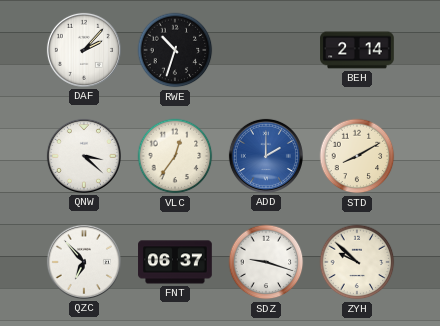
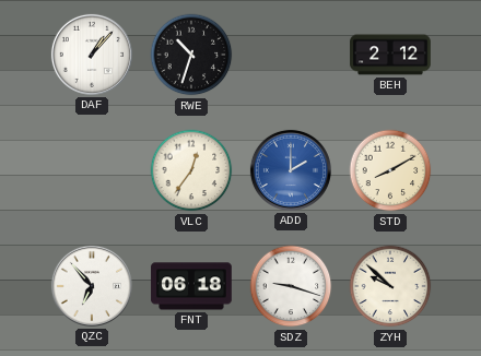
DAF: 2:07 -> 1:07
BEH: 2:14 -> 2:12
QNW: 3:22 -> none
FNT: 06:37 -> 06:18
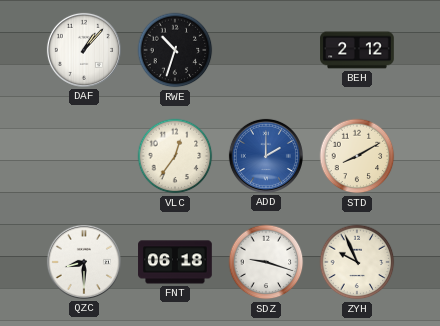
QZC: 6:53 -> 8:30
ZYH: 9:52 -> 9:56
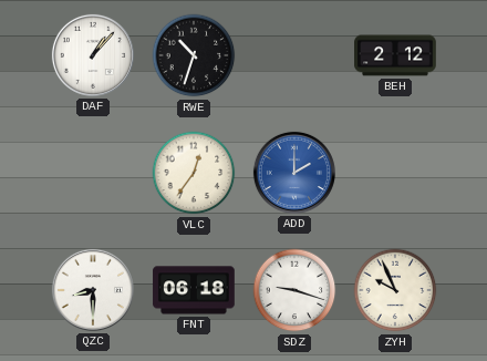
STD: 8:10 -> none
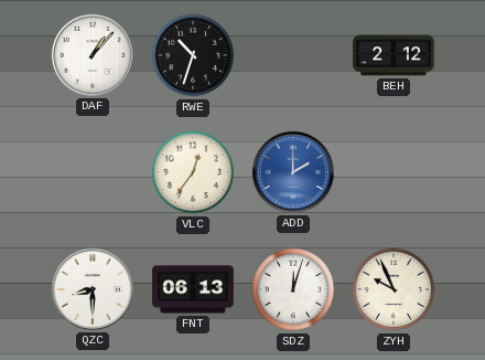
FNT: 06:18 -> 06:13
SDZ: 9:18 -> 12:03
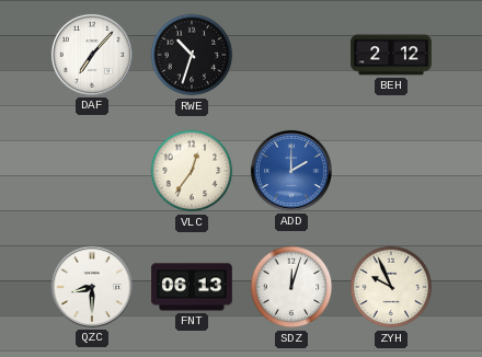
DAF: 1:07 -> 7:07
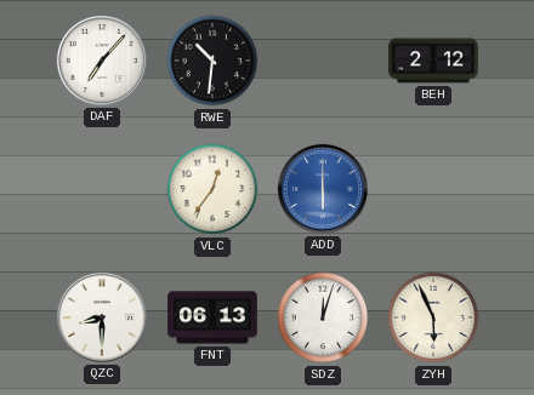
RWE: 10:33 -> 10:31
ADD: 2:00 -> 6:00
ZYH: 9:56 -> 5:56
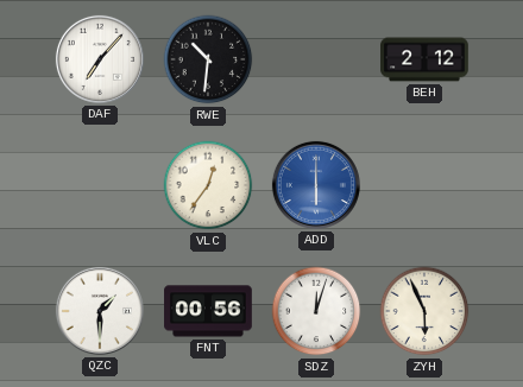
QZC: 8:30 -> 1:30
FNT: 06:13 -> 00:56
